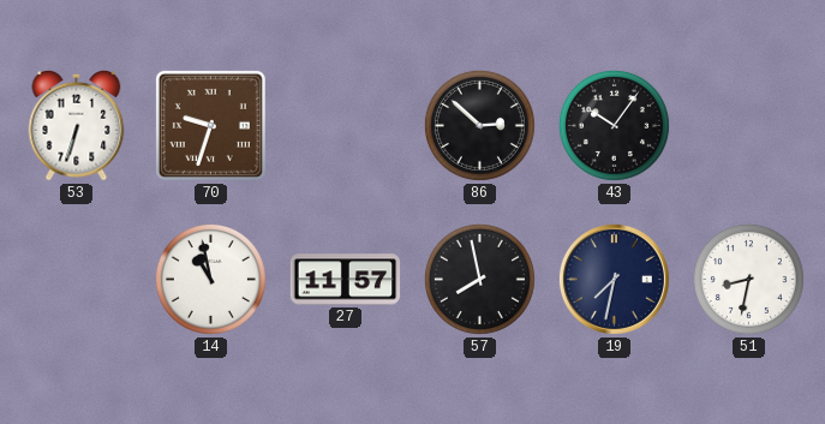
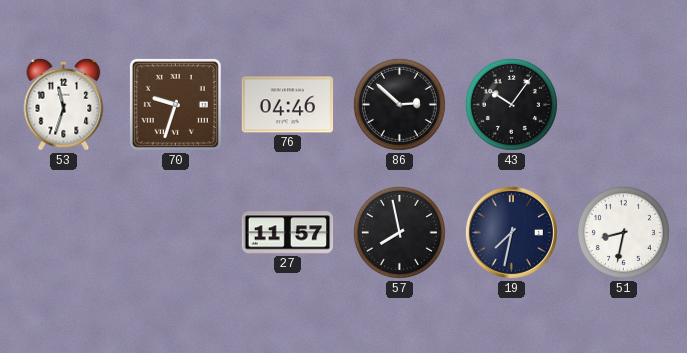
53: 6:33 -> 11:33
76: none -> 04:46
14: 10:58 -> none
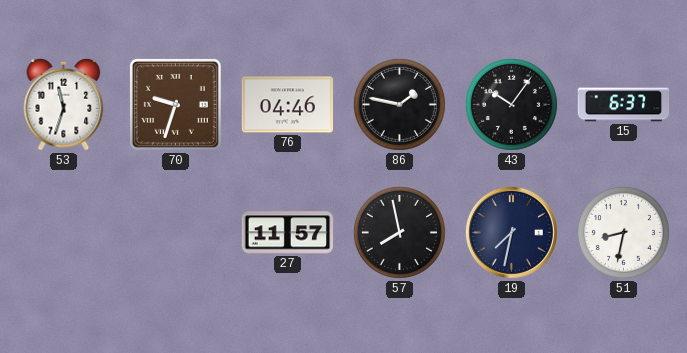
86: 2:52 -> 1:47
15: none -> 6:37
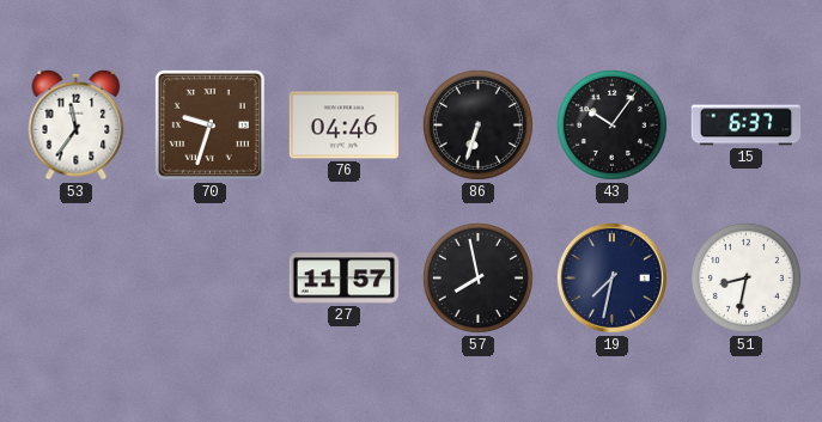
53: 11:33 -> 11:36
86: 1:47 -> 6:33
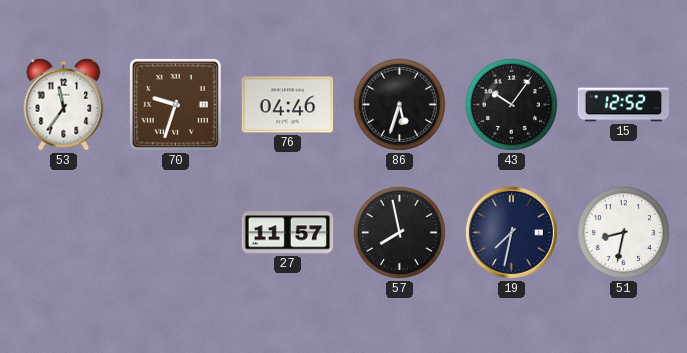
86: 6:33 -> 5:33
15: 6:37 -> 12:52
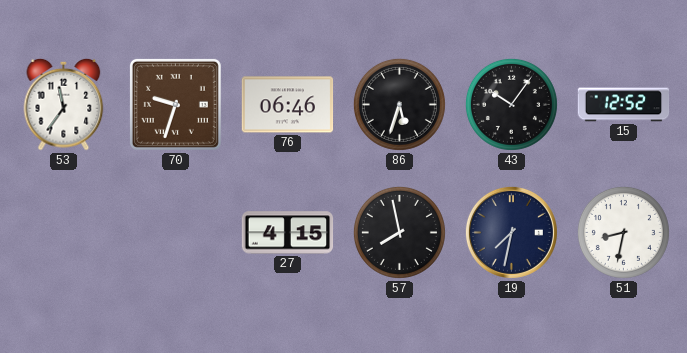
76: 04:46 -> 06:46
27: 11:57 -> 4:15
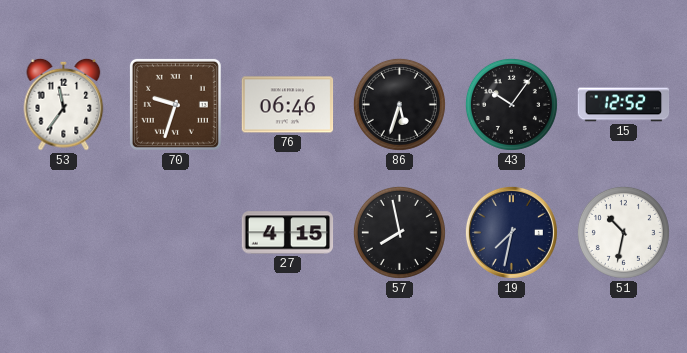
51: 8:32 -> 10:32
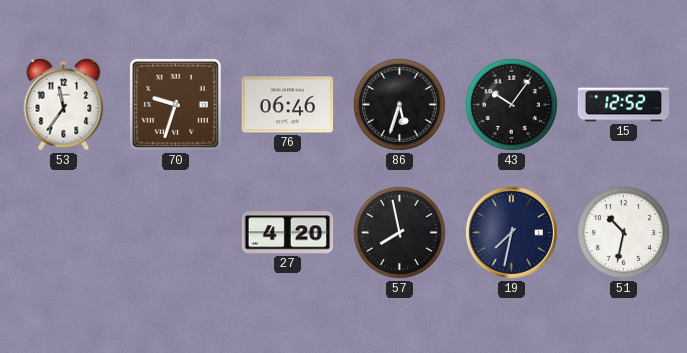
27: 4:15 -> 4:20
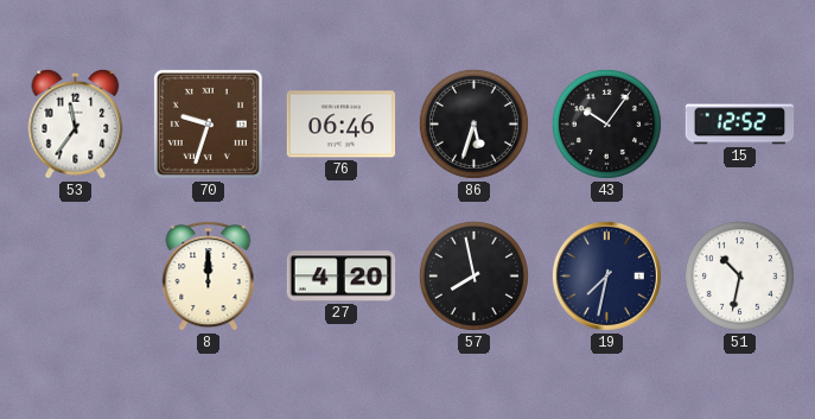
8: none -> 12:00
